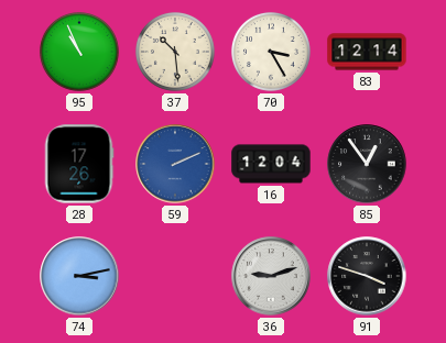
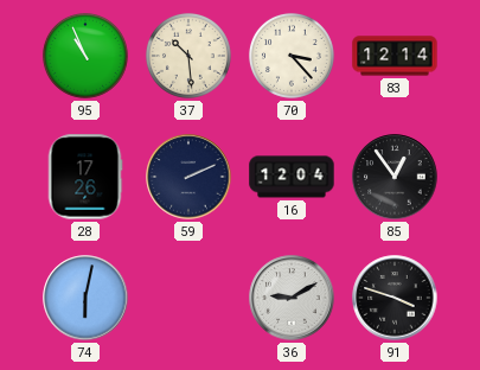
70: 3:25 -> 3:23
59 dial: blue -> navy
74: 3:13 -> 6:02
36: 9:12 -> 9:10
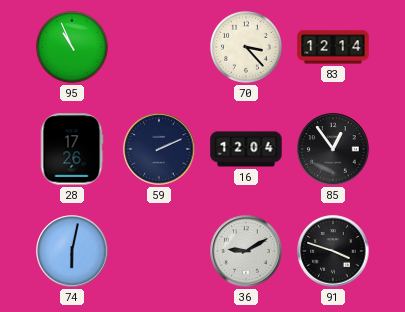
37: 10:29 -> none
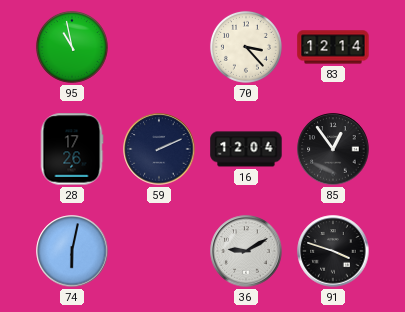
95: 10:56 -> 10:58
